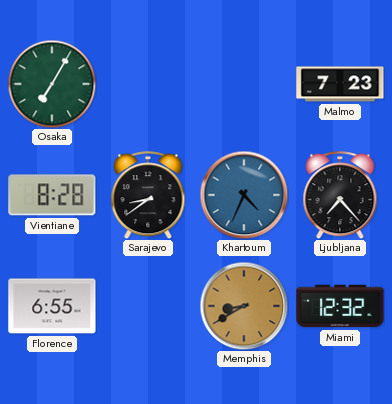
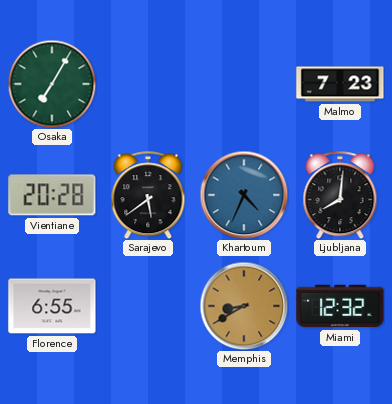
Vientiane: 8:28 -> 20:28
Sarajevo: 8:39 -> 5:39
Ljubljana: 7:23 -> 8:01
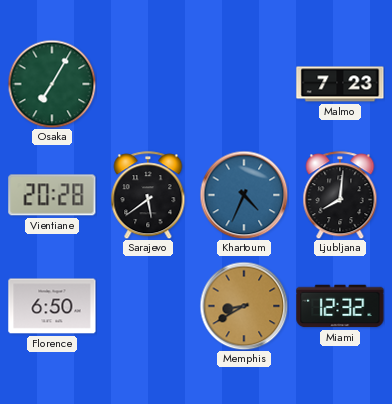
Florence: 6:55 -> 6:50
